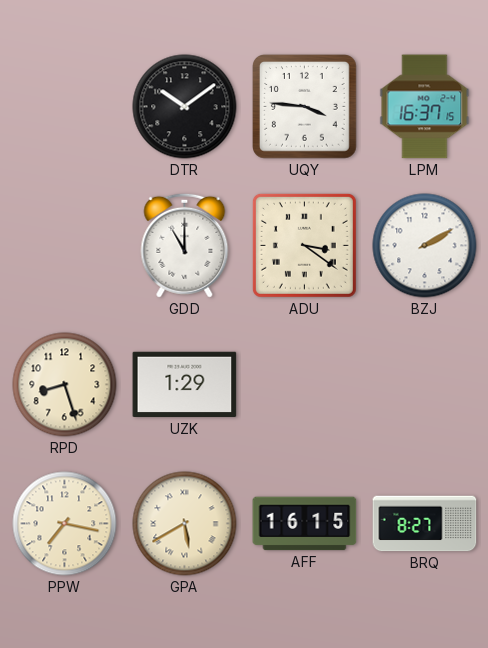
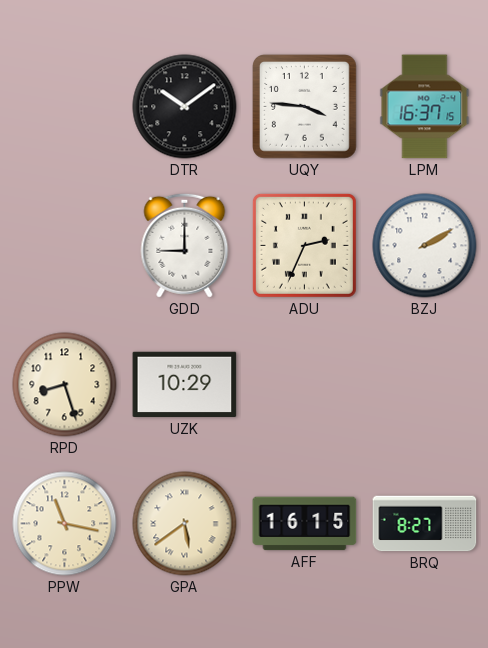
GDD: 11:00 -> 9:00
ADU: 3:21 -> 2:34
UZK: 1:29 -> 10:29
PPW: 7:17 -> 11:17
GPA: 5:40 -> 5:39
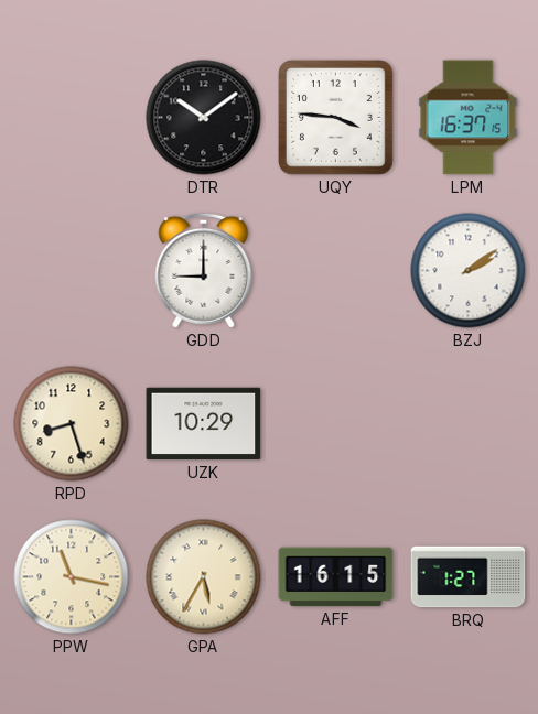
ADU: 2:34 -> none
BZJ: 2:10 -> 2:09
GPA: 5:39 -> 5:35
BRQ: 8:27 -> 1:27
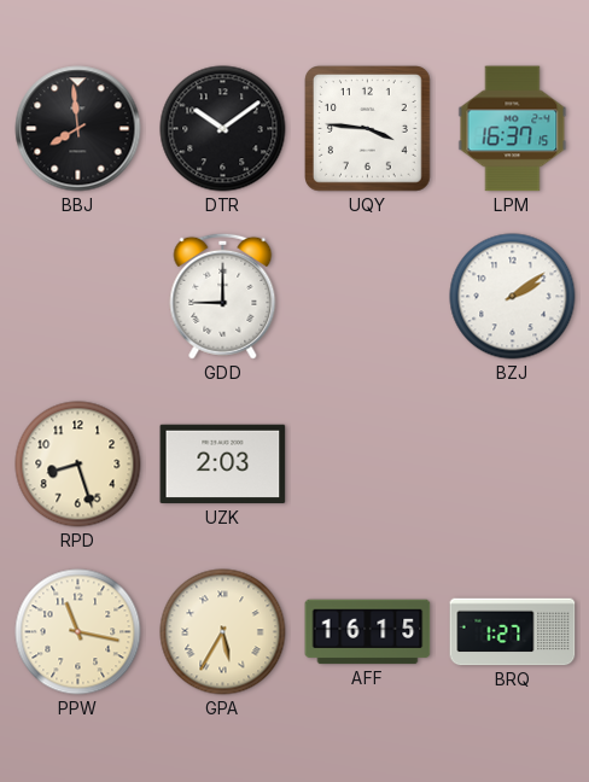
BBJ: none -> 7:59
UZK: 10:29 -> 2:03
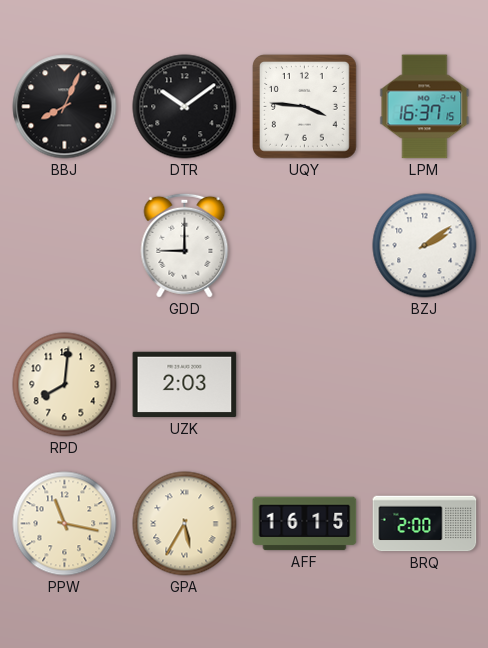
BBJ: 7:59 -> 8:04
RPD: 8:27 -> 8:01
BRQ: 1:27 -> 2:00
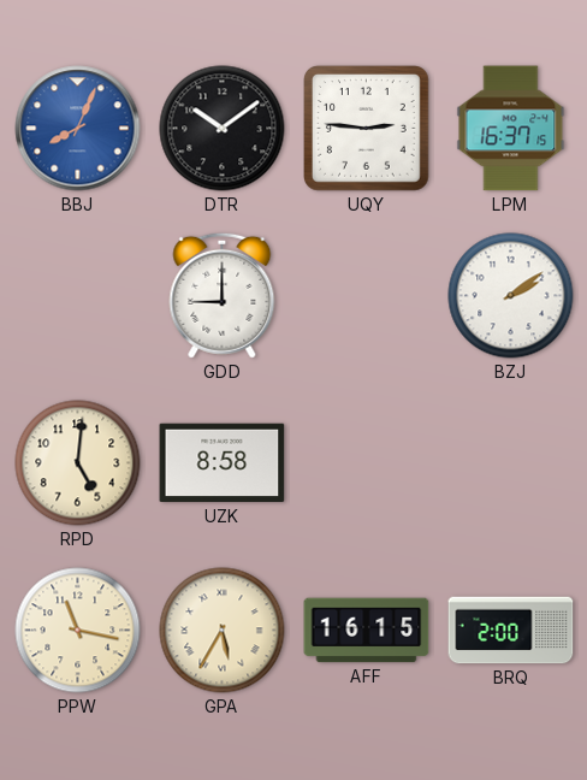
BBJ dial: black -> blue
UQY: 3:46 -> 2:46
RPD: 8:01 -> 5:01
UZK: 2:03 -> 8:58
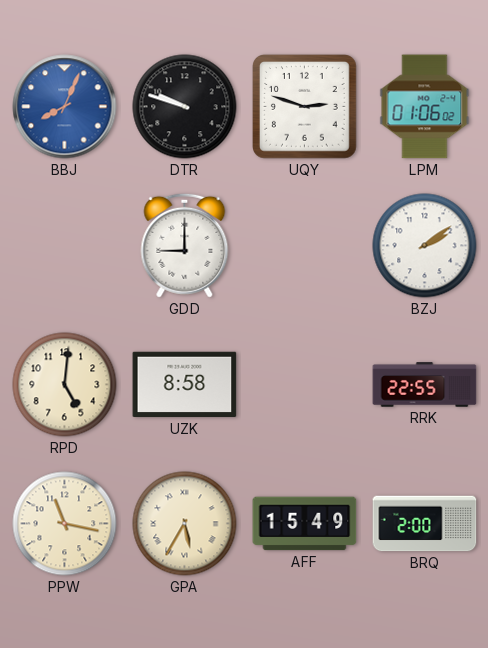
DTR: 10:09 -> 9:48
UQY: 2:46 -> 2:48
LPM: 16:37 -> 01:06
RRK: none -> 22:55
AFF: 16:15 -> 15:49
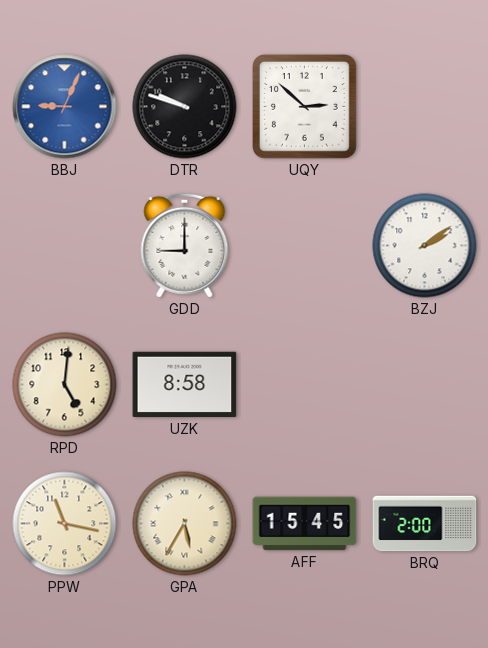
BBJ: 8:04 -> 9:04
UQY: 2:48 -> 2:52
LPM: 01:06 -> none
RRK: 22:55 -> none
AFF: 15:49 -> 15:45
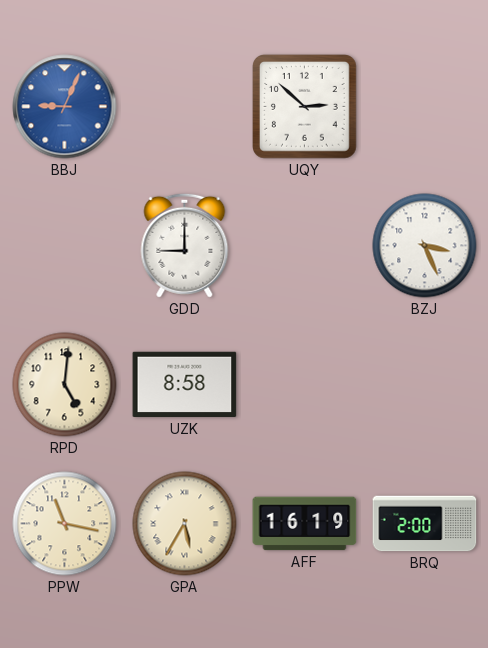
DTR: 9:48 -> none
BZJ: 2:09 -> 3:26
AFF: 15:45 -> 16:19
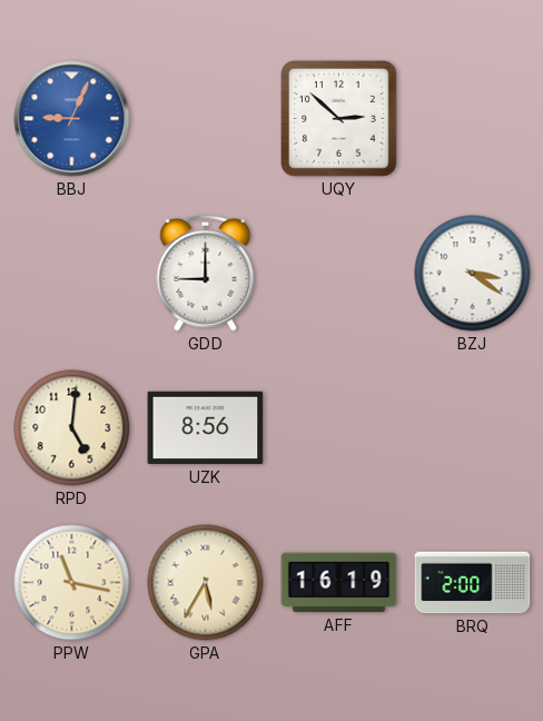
BZJ: 3:26 -> 3:21
UZK: 8:58 -> 8:56
